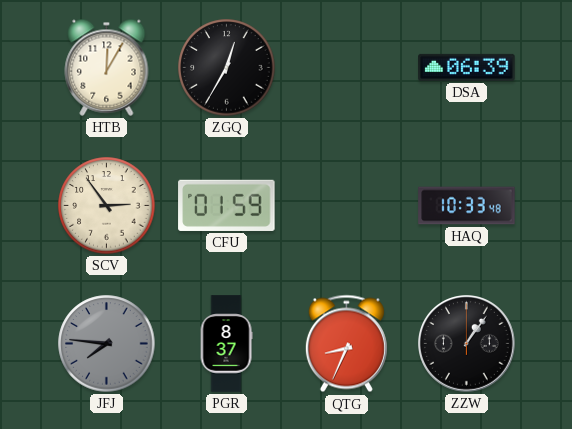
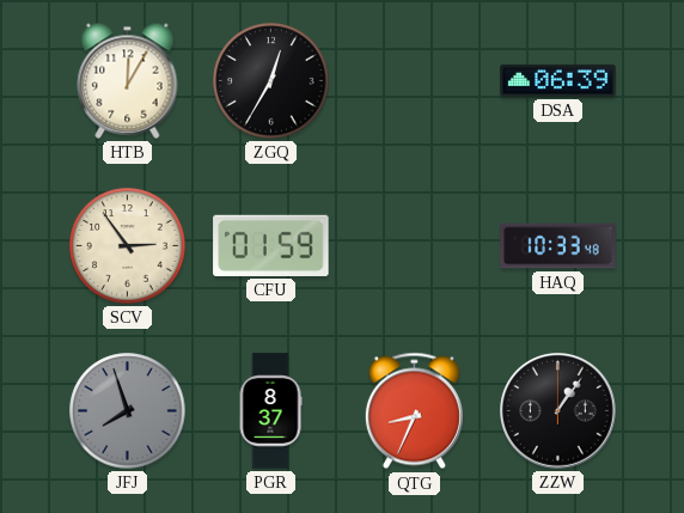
JFJ: 7:46 -> 7:57
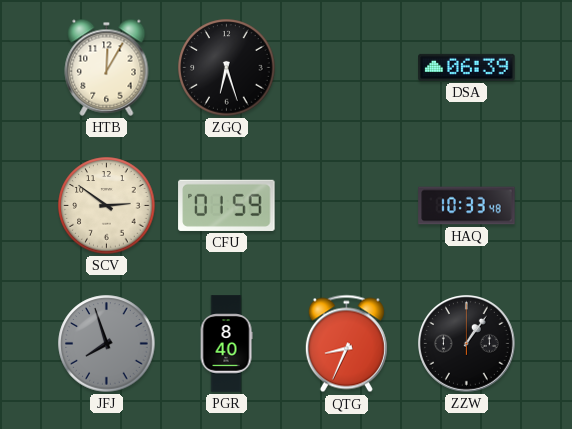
ZGQ: 12:35 -> 6:27
SCV: 2:54 -> 2:51
PGR: 8:37 -> 8:40
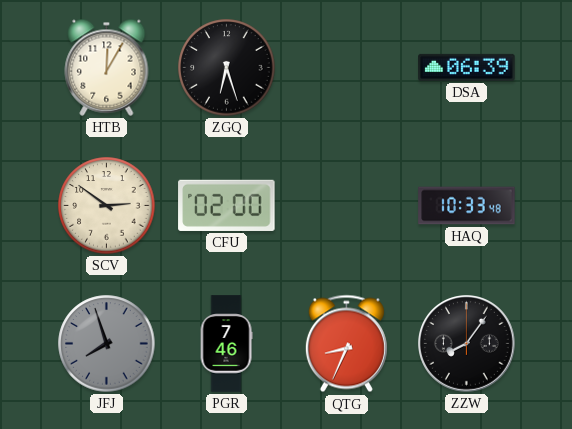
CFU: 01:59 -> 02:00
PGR: 8:40 -> 7:46
ZZW: 1:06 -> 8:06
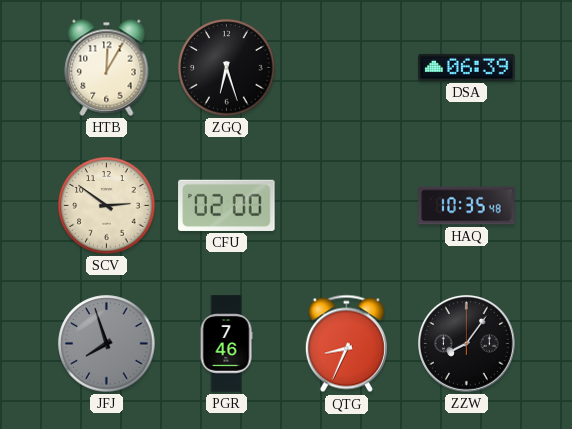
HAQ: 10:33 -> 10:35
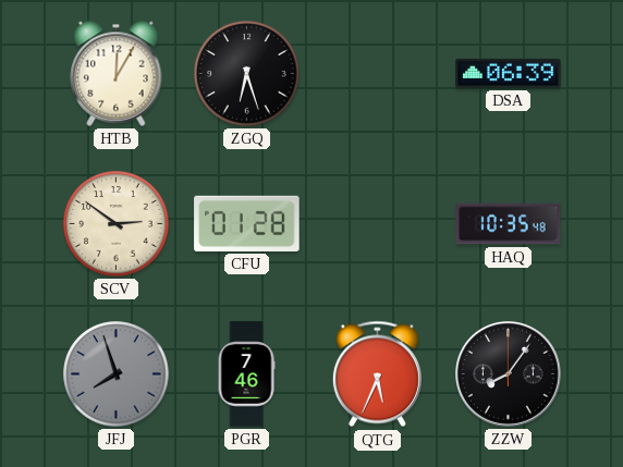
CFU: 02:00 -> 01:28
QTG: 8:34 -> 5:34
